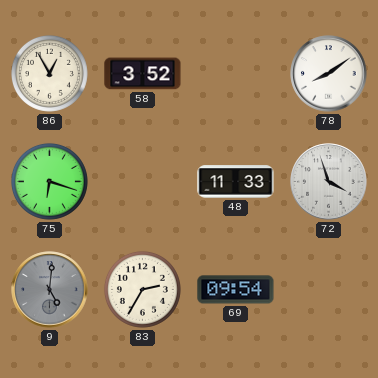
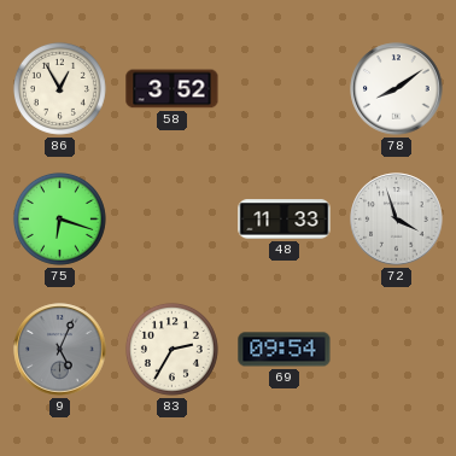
9: 5:01 -> 5:04
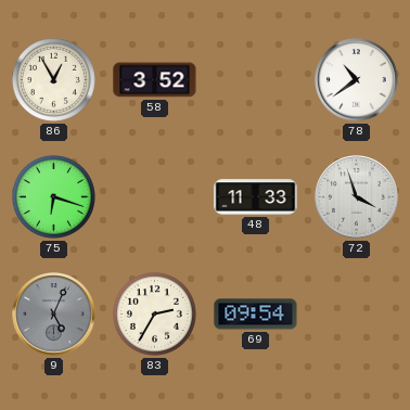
78: 8:09 -> 10:39
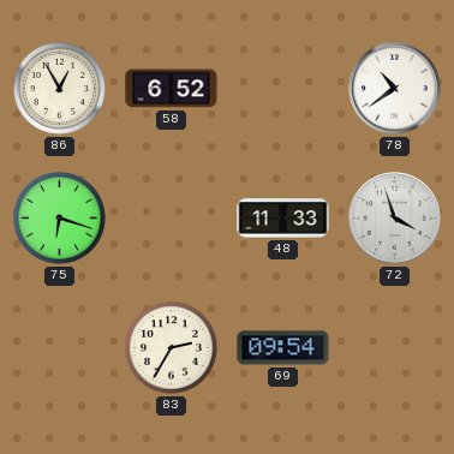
58: 3:52 -> 6:52
9: 5:04 -> none
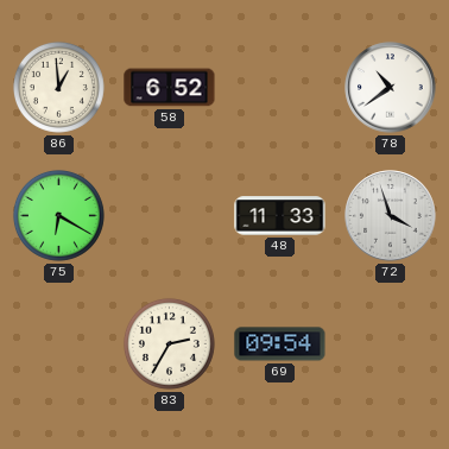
86: 12:55 -> 12:59
75: 6:18 -> 6:20
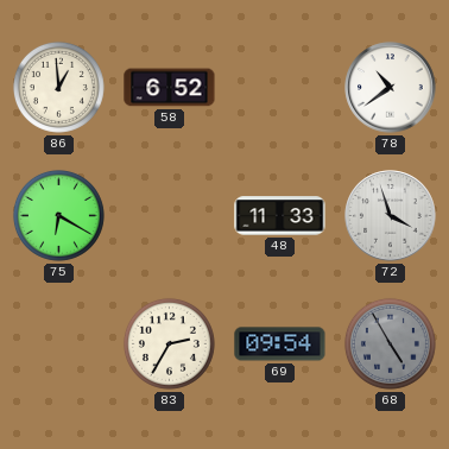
68: none -> 4:55
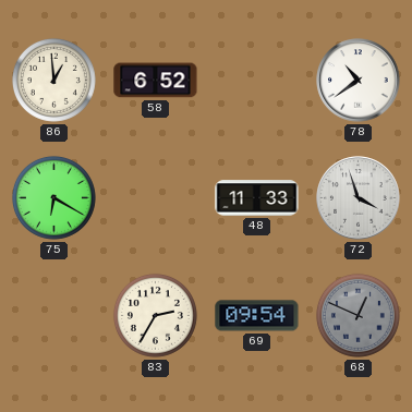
68: 4:55 -> 12:49
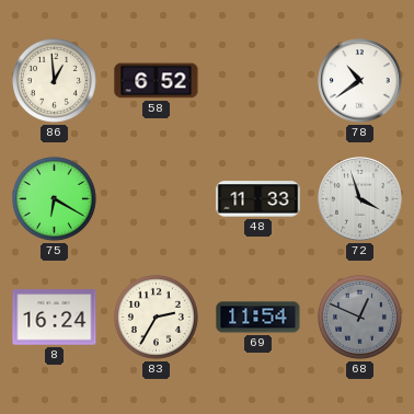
8: none -> 16:24
69: 09:54 -> 11:54
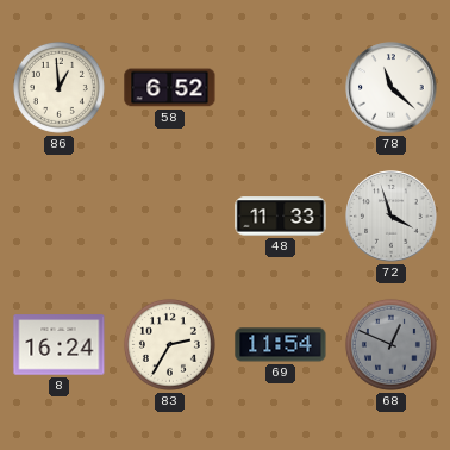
78: 10:39 -> 11:22
75: 6:20 -> none
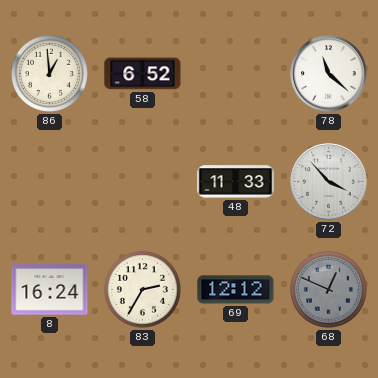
72: 3:57 -> 3:53
69: 11:54 -> 12:12
